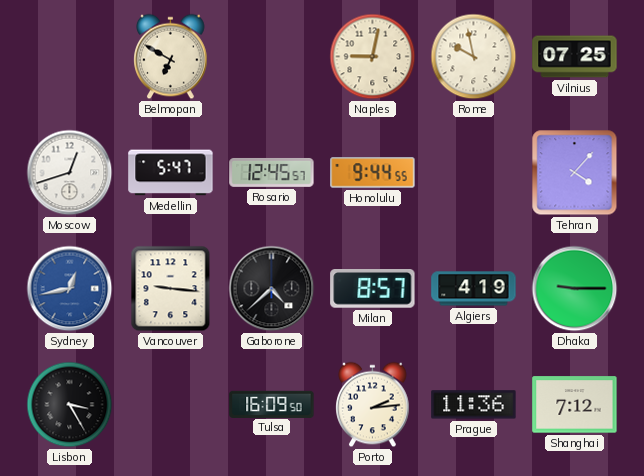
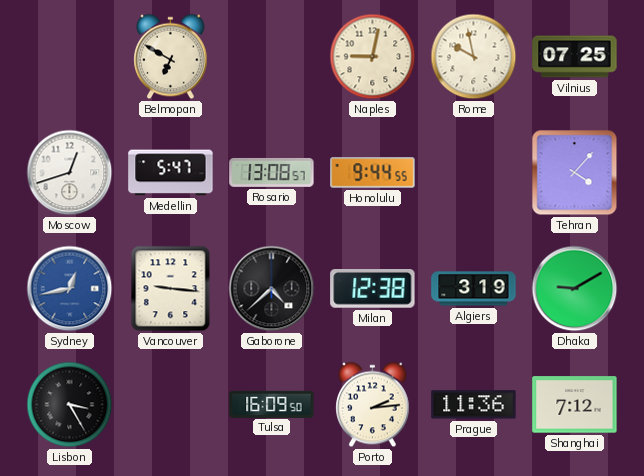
Rosario: 12:45 -> 13:08
Milan: 8:57 -> 12:38
Algiers: 4:19 -> 3:19
Dhaka: 9:15 -> 9:10
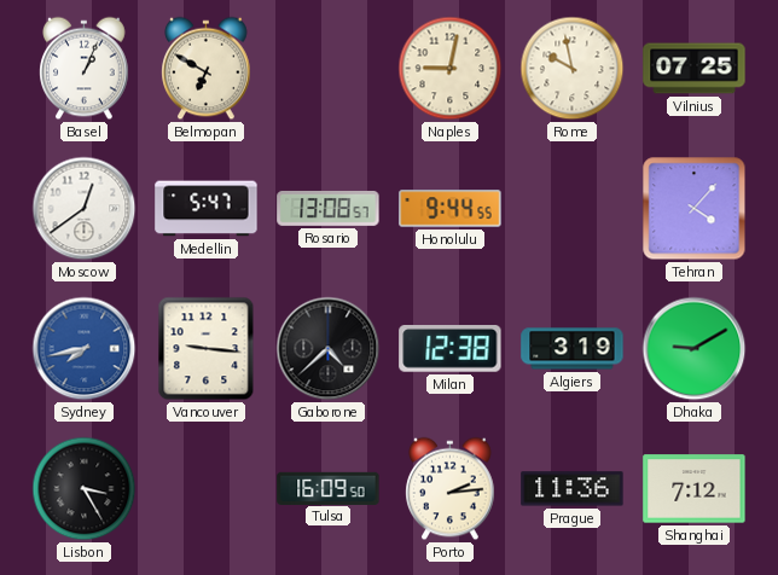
Basel: none -> 1:04
Moscow: 12:42 -> 12:39
Sydney: 12:43 -> 7:43
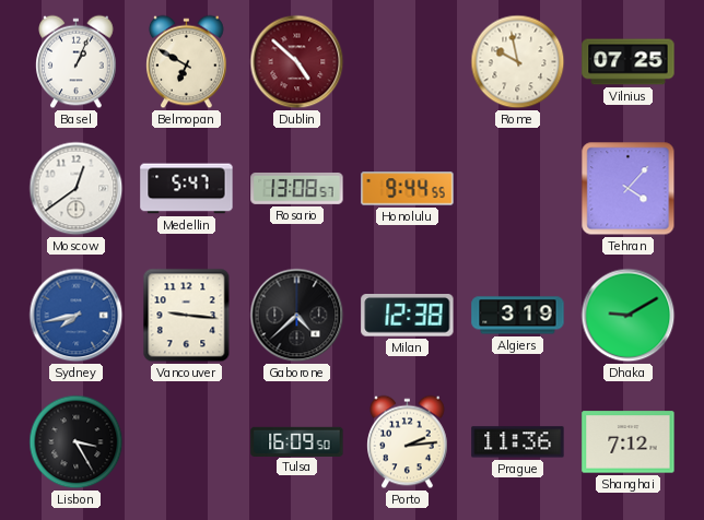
Dublin: none -> 4:52
Naples: 9:02 -> none
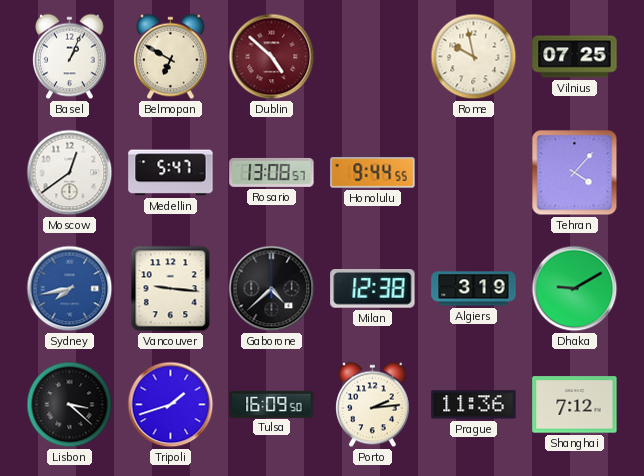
Lisbon: 3:25 -> 3:22
Tripoli: none -> 1:42
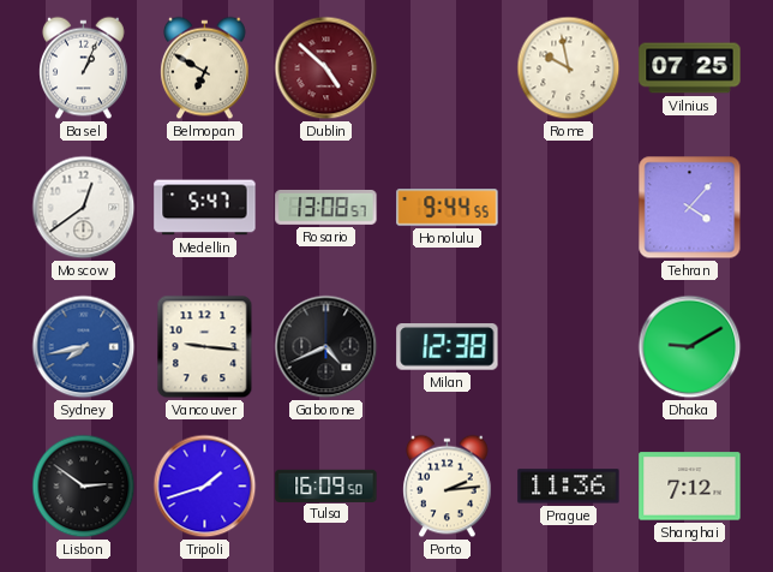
Gaborone: 4:38 -> 4:41
Algiers: 3:19 -> none
Lisbon: 3:22 -> 2:51
